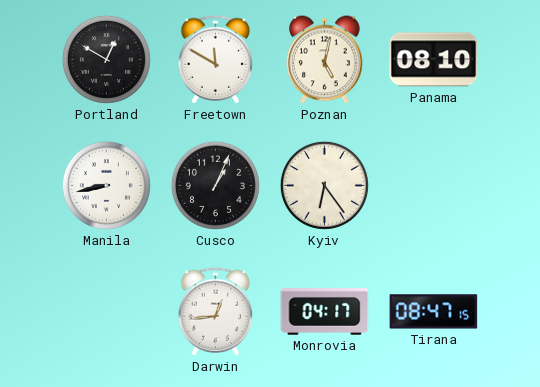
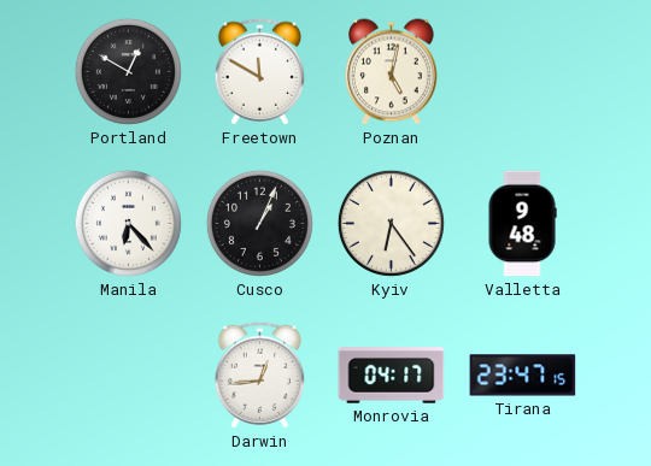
Panama: 08:10 -> none
Manila: 8:43 -> 6:23
Valletta: none -> 9:48
Tirana: 08:47 -> 23:47
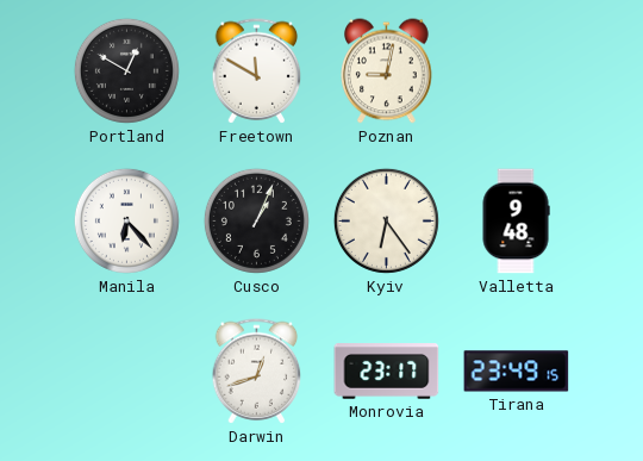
Poznan: 5:02 -> 9:02
Darwin: 12:44 -> 12:42
Monrovia: 04:17 -> 23:17
Tirana: 23:47 -> 23:49
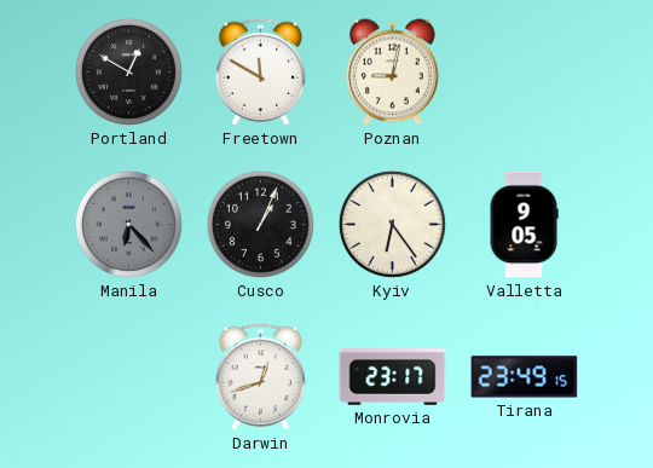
Manila dial: white -> grey
Valletta: 9:48 -> 9:05
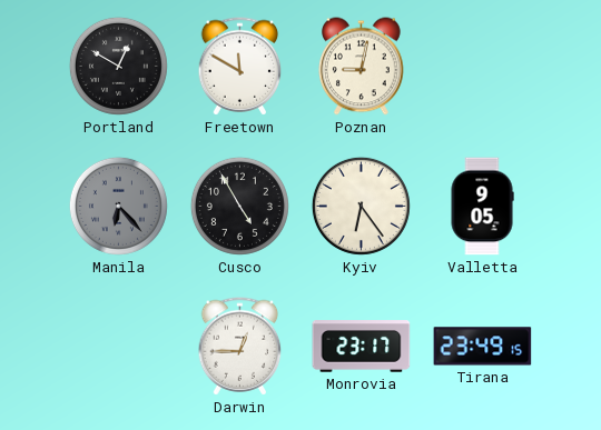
Cusco: 1:04 -> 4:55
Darwin: 12:42 -> 12:45
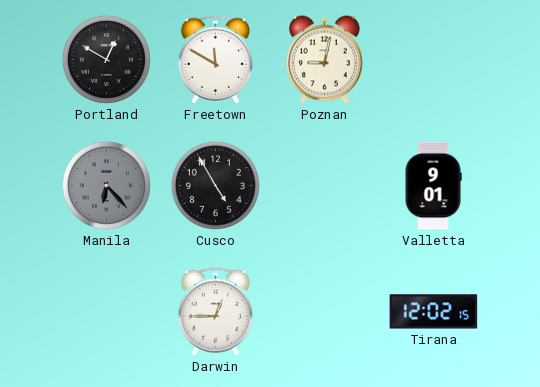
Kyiv: 6:24 -> none
Valletta: 9:05 -> 9:01
Monrovia: 23:17 -> none
Tirana: 23:49 -> 12:02
